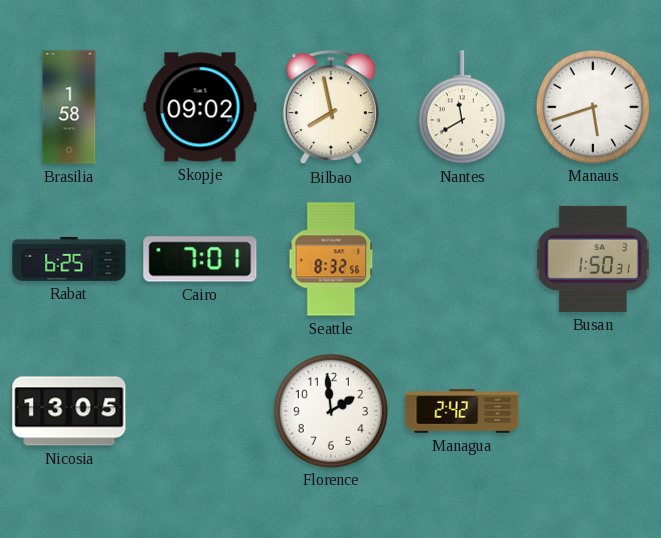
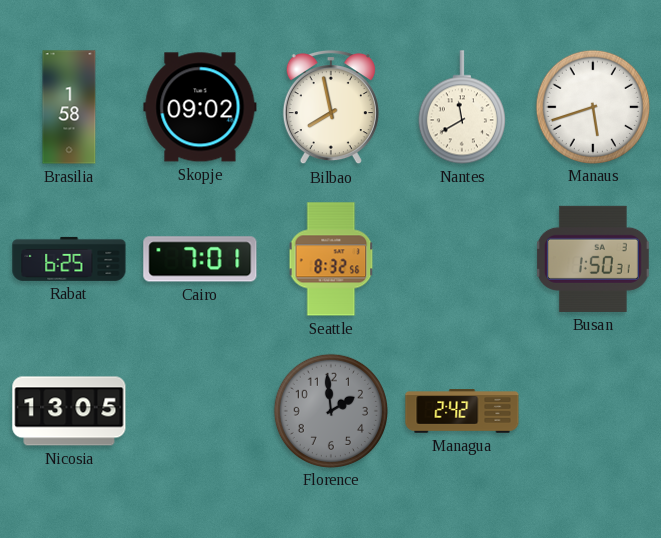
Florence dial: white -> grey
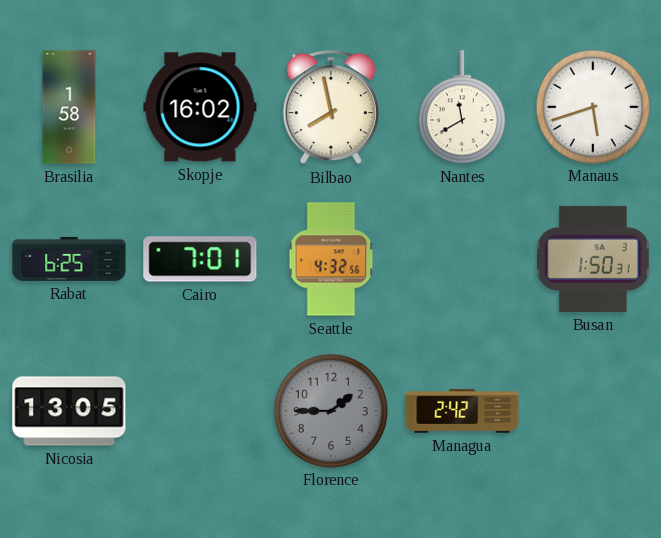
Skopje: 09:02 -> 16:02
Seattle: 8:32 -> 4:32
Florence: 1:59 -> 1:45
